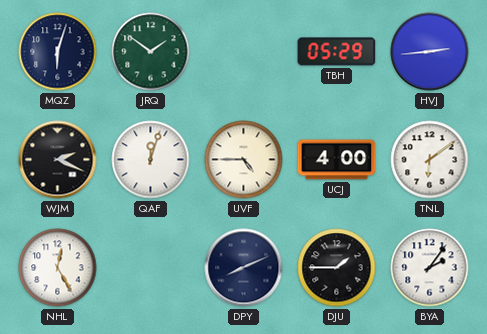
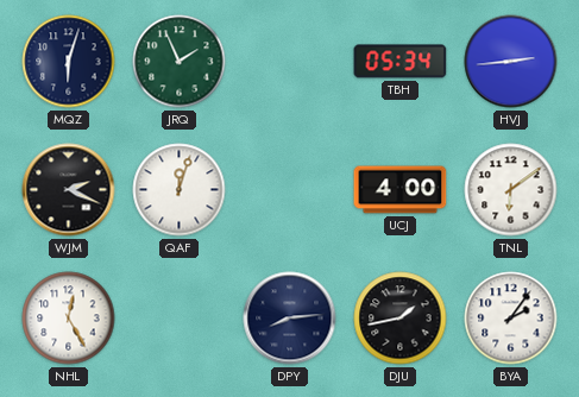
JRQ: 1:51 -> 1:56
TBH: 05:29 -> 05:34
UVF: 4:45 -> none
DPY: 8:11 -> 8:14
DJU: 1:45 -> 1:43
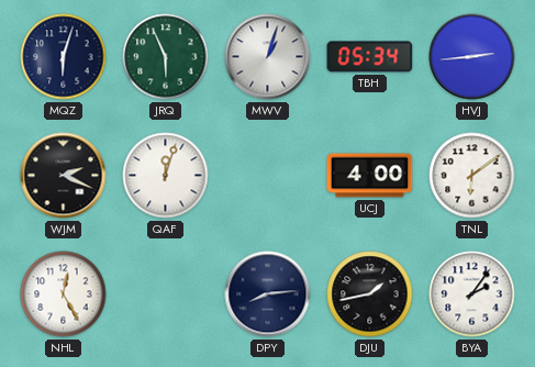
JRQ: 1:56 -> 5:56
MWV: none -> 1:03
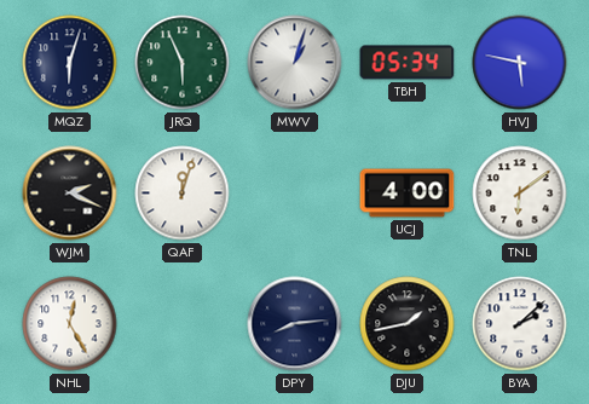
HVJ: 2:44 -> 5:47
BYA: 2:06 -> 2:08
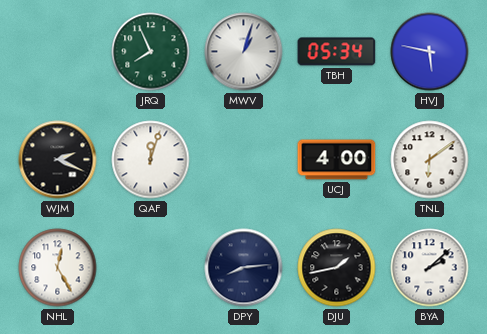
MQZ: 6:03 -> none
JRQ: 5:56 -> 7:56
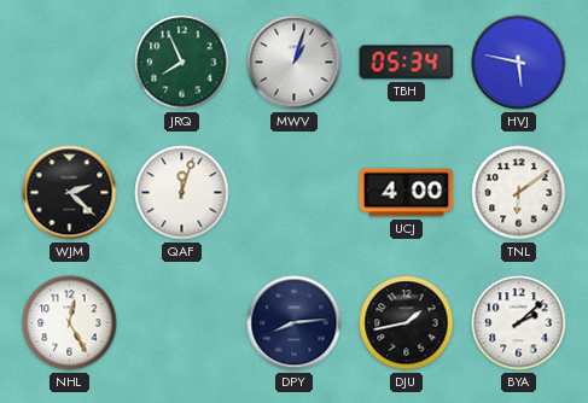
WJM: 2:19 -> 2:22
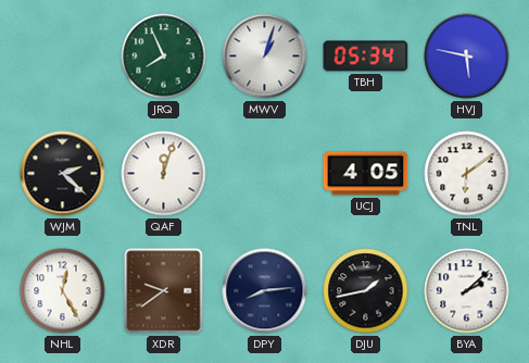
UCJ: 4:00 -> 4:05
XDR: none -> 9:39
